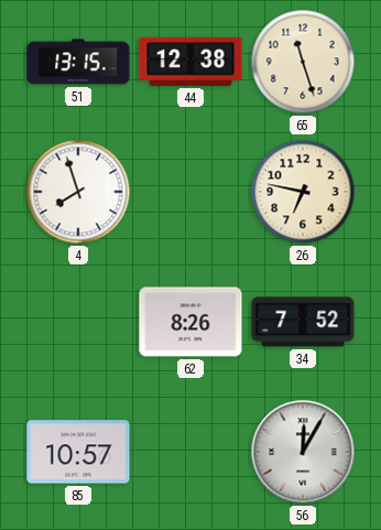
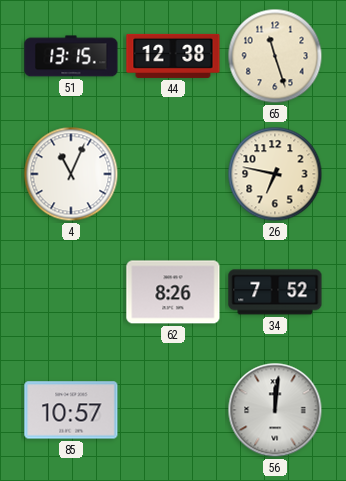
4: 7:57 -> 11:04
56: 12:05 -> 12:01
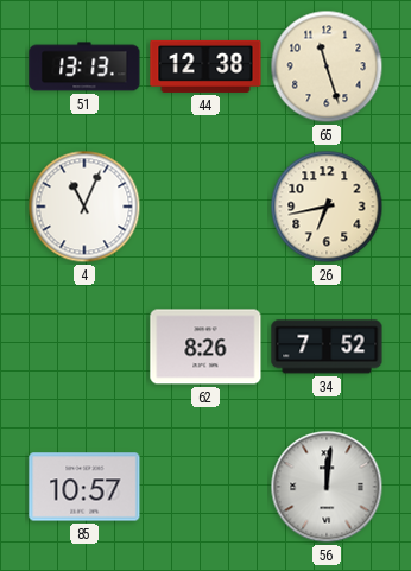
51: 13:15 -> 13:13
26: 6:47 -> 6:43
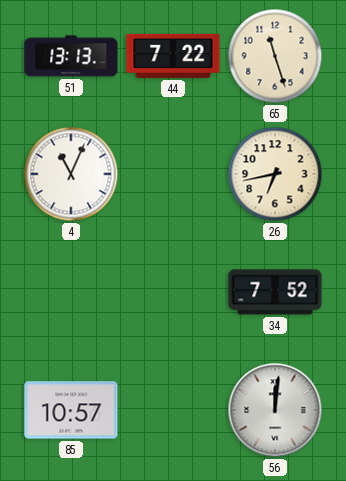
44: 12:38 -> 7:22
62: 8:26 -> none
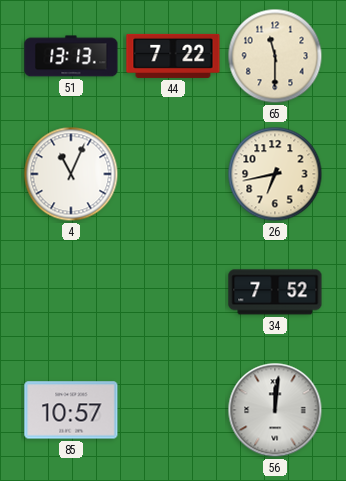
65: 11:27 -> 11:30
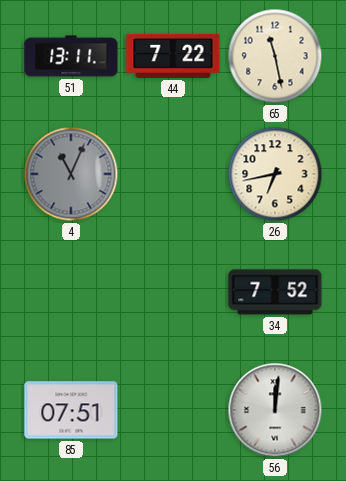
51: 13:13 -> 13:11
65: 11:30 -> 11:28
4 dial: white -> grey
85: 10:57 -> 07:51
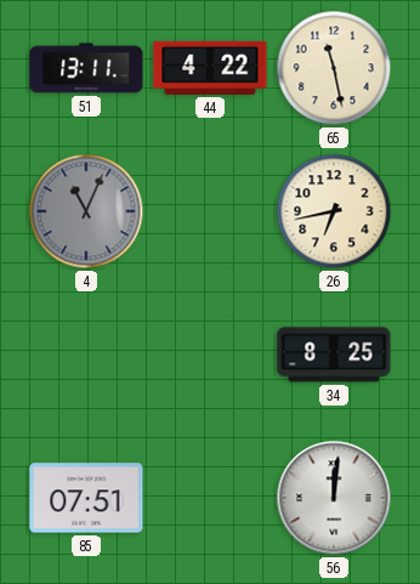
44: 7:22 -> 4:22
34: 7:52 -> 8:25
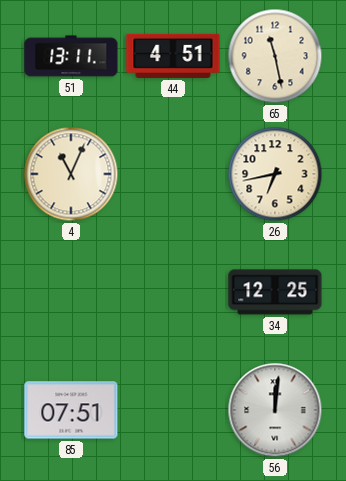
44: 4:22 -> 4:51
4 dial: grey -> cream
34: 8:25 -> 12:25
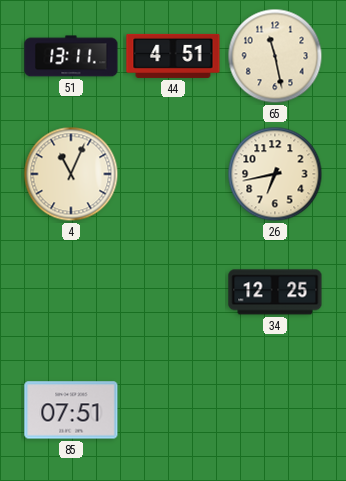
56: 12:01 -> none
